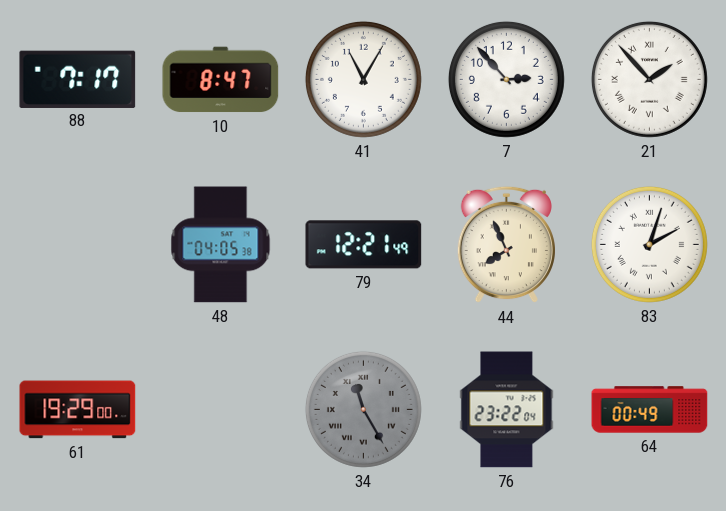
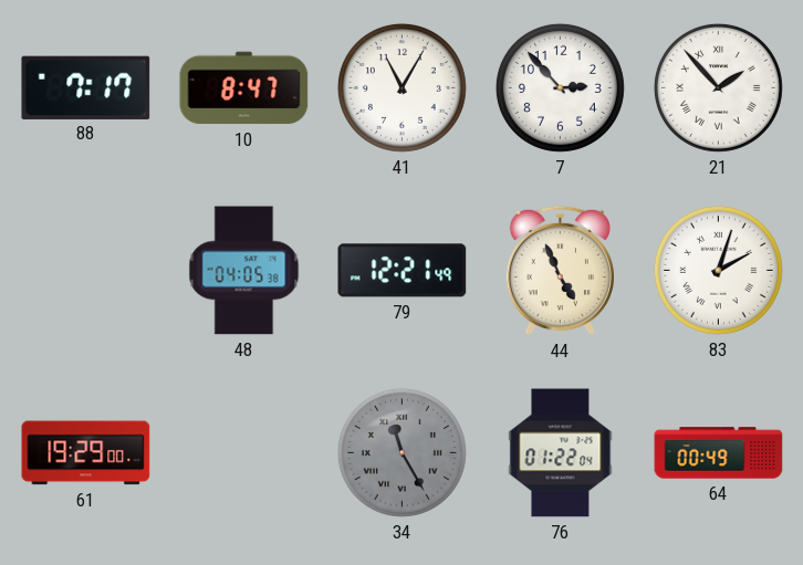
44: 7:56 -> 4:56
76: 23:22 -> 01:22
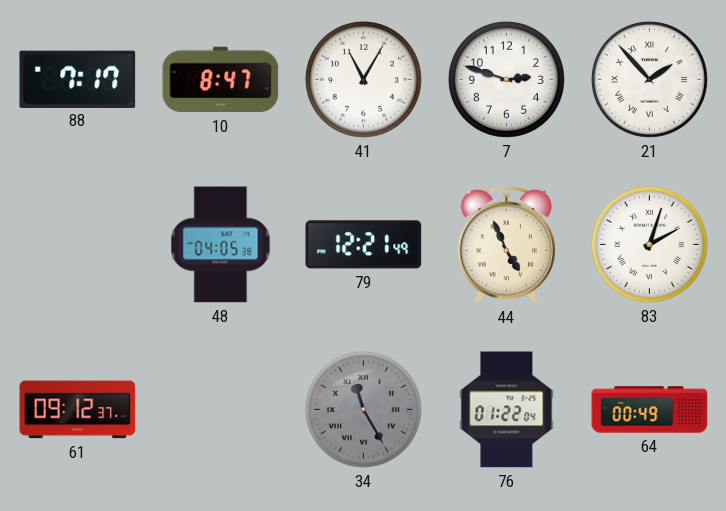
7: 2:53 -> 2:48
61: 19:29 -> 09:12
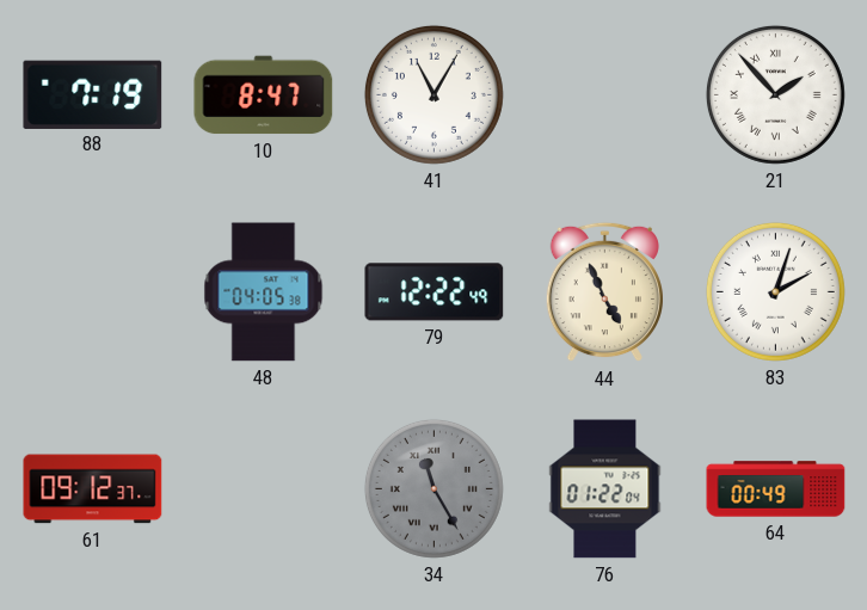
88: 7:17 -> 7:19
7: 2:48 -> none
79: 12:21 -> 12:22
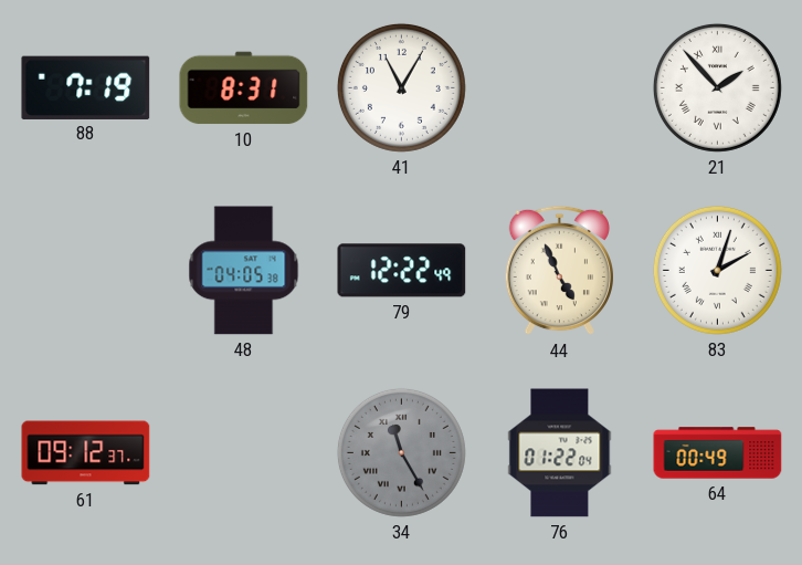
10: 8:47 -> 8:31
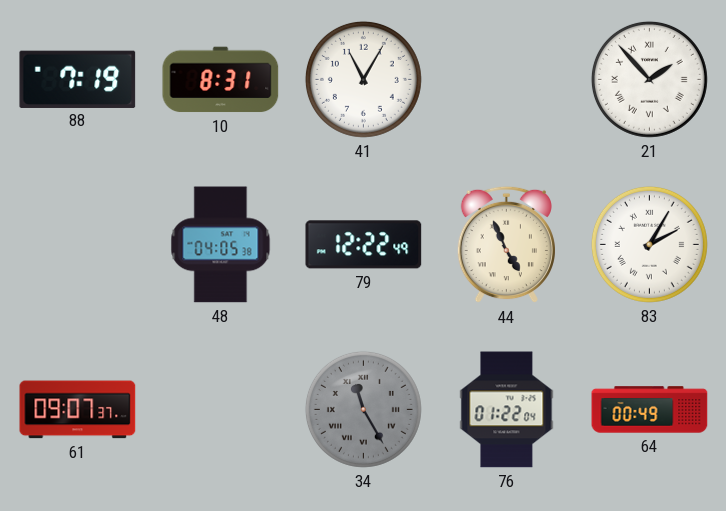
83: 2:03 -> 2:05
61: 09:12 -> 09:07
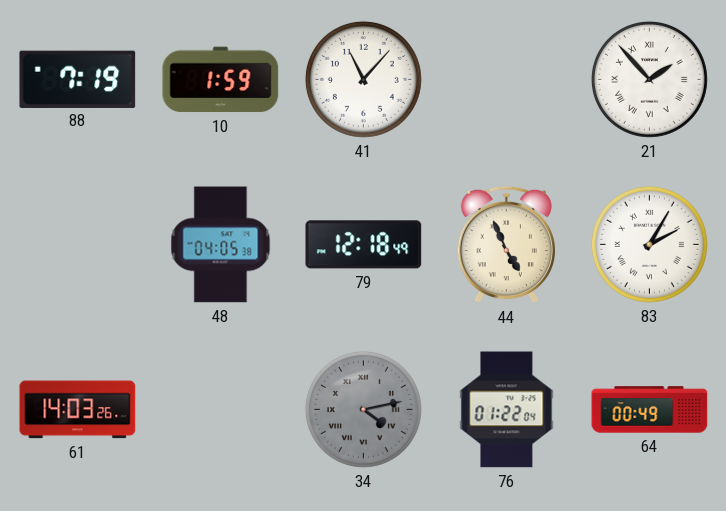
10: 8:31 -> 1:59
41: 11:05 -> 11:07
79: 12:22 -> 12:18
61: 09:07 -> 14:03
34: 11:25 -> 4:13
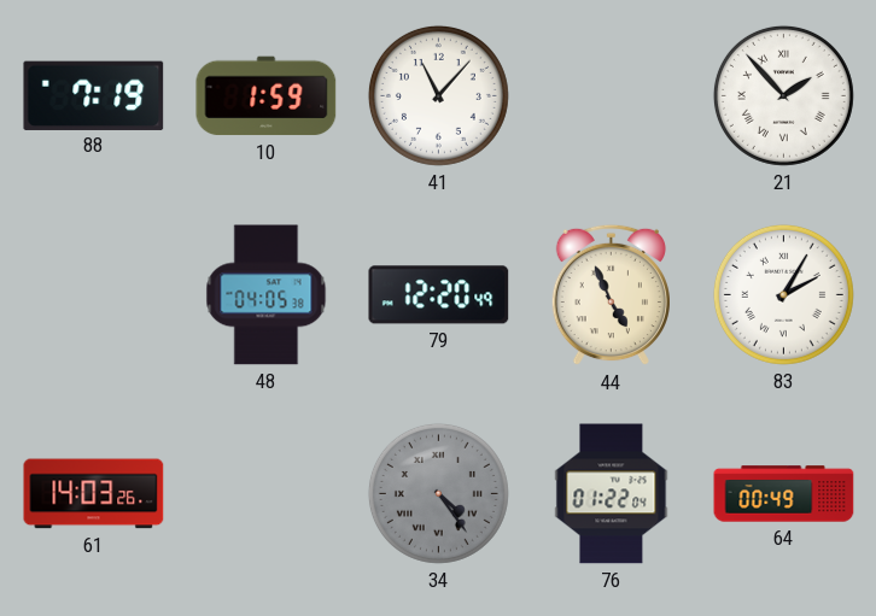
79: 12:18 -> 12:20
34: 4:13 -> 4:24
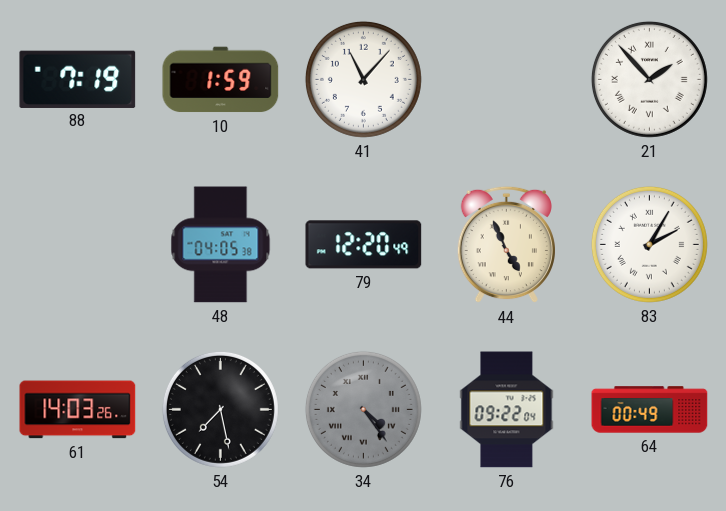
54: none -> 7:28
76: 01:22 -> 09:22
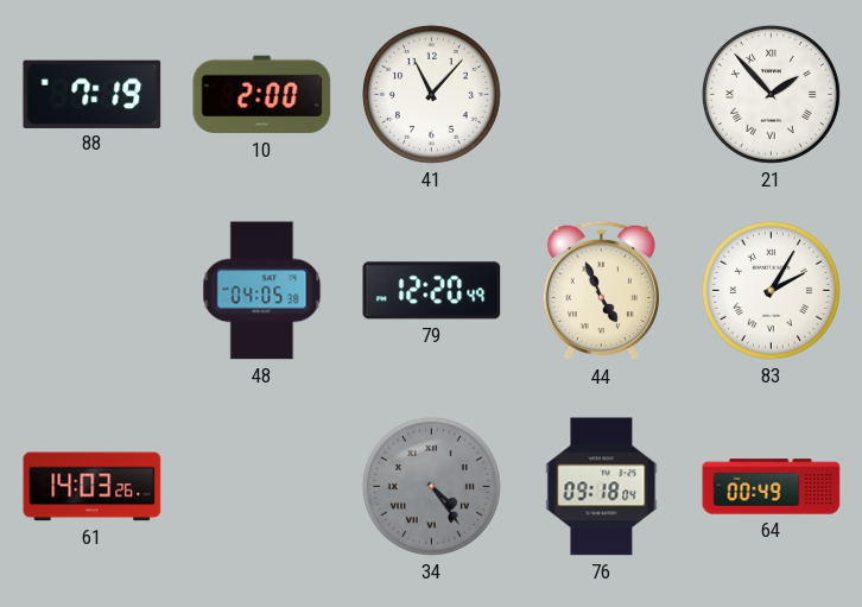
10: 1:59 -> 2:00
54: 7:28 -> none
76: 09:22 -> 09:18
